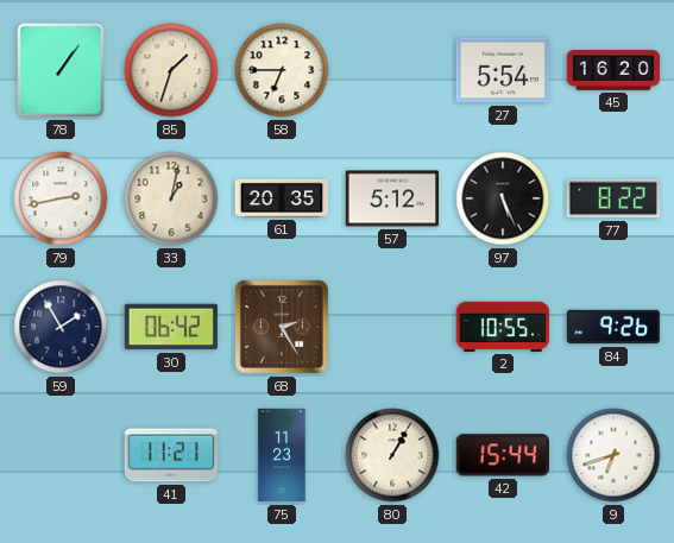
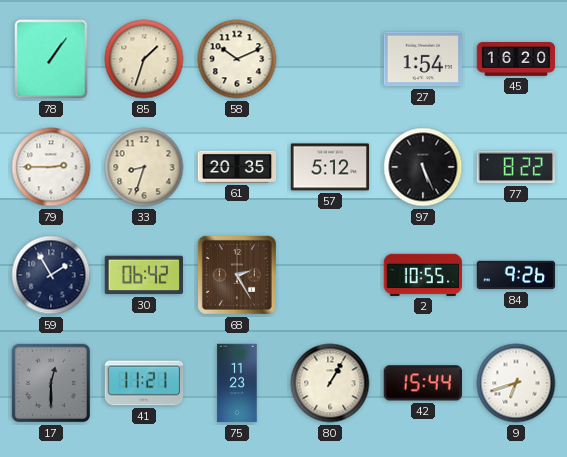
58: 6:45 -> 10:11
27: 5:54 -> 1:54
79: 2:43 -> 2:45
33: 1:02 -> 8:33
17: none -> 12:30
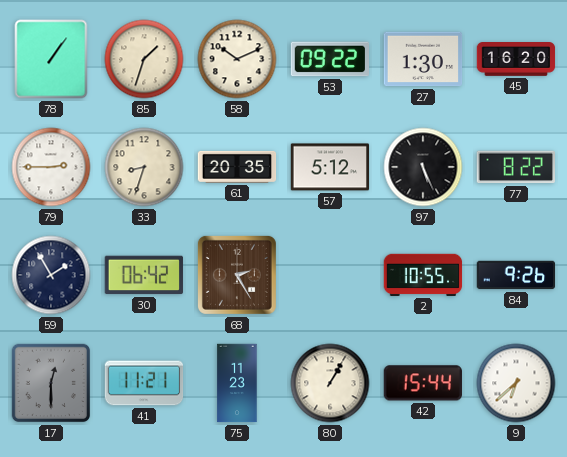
53: none -> 09:22
27: 1:54 -> 1:30
9: 6:42 -> 6:38
